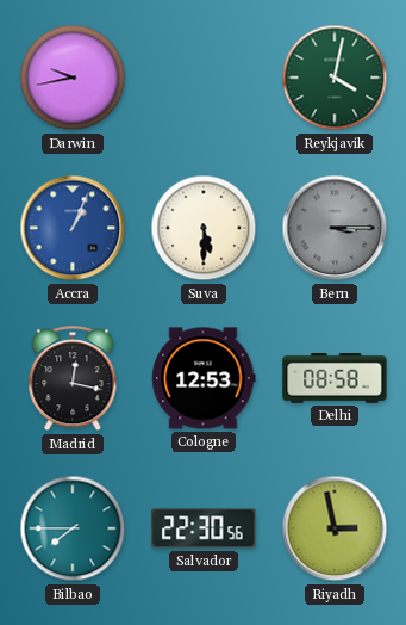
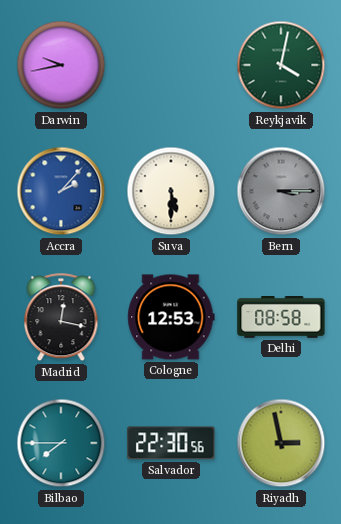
Accra: 1:04 -> 2:07
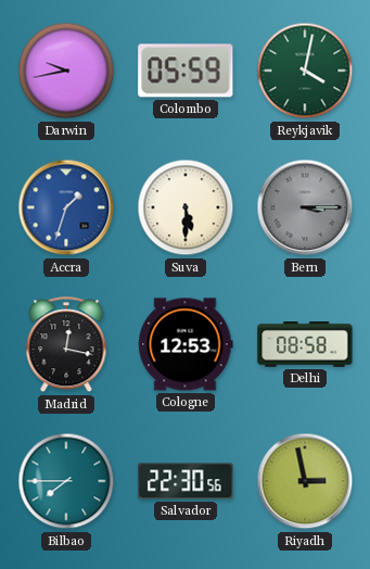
Colombo: none -> 05:59
Accra: 2:07 -> 1:33
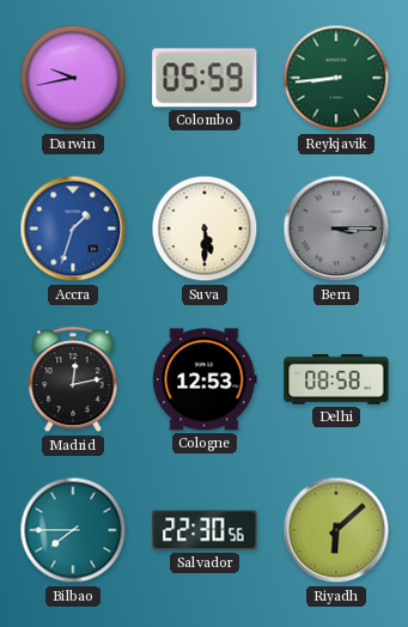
Reykjavik: 4:02 -> 8:44
Madrid: 12:17 -> 12:13
Riyadh: 2:58 -> 6:08
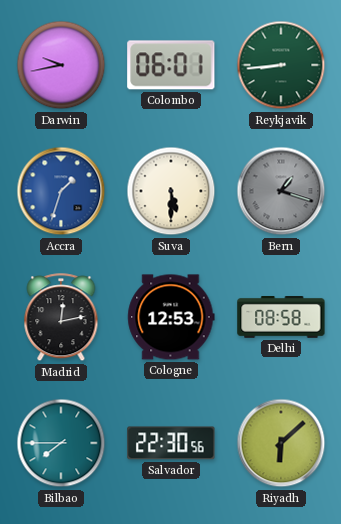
Colombo: 05:59 -> 06:01
Bern: 3:15 -> 1:18
